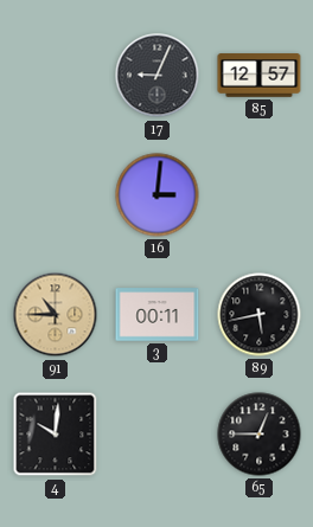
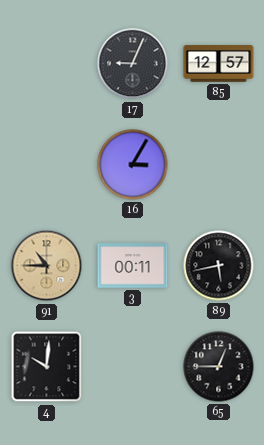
16: 3:01 -> 3:05
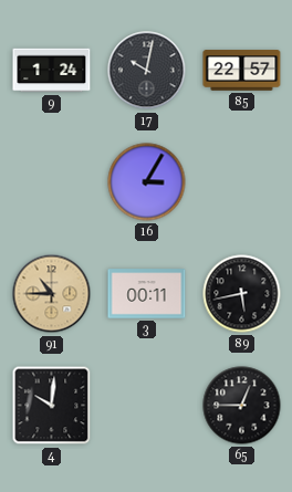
9: none -> 1:24
17: 9:04 -> 10:02
85: 12:57 -> 22:57
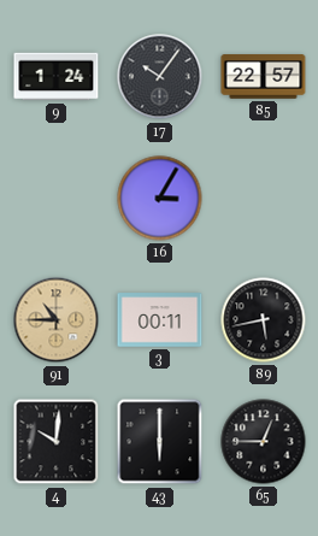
17: 10:02 -> 10:06
43: none -> 6:00
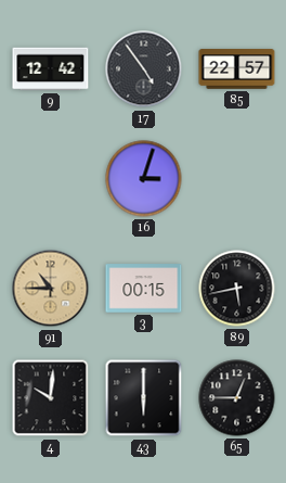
9: 1:24 -> 12:42
17: 10:06 -> 4:54
16: 3:05 -> 3:03
3: 00:11 -> 00:15
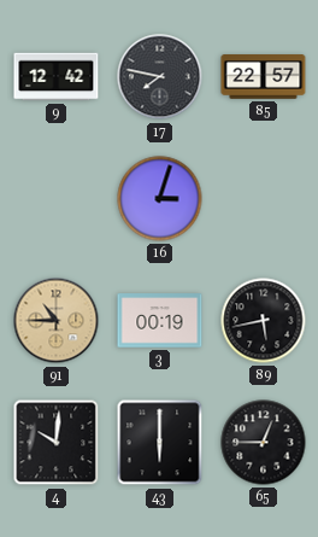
17: 4:54 -> 7:47
3: 00:15 -> 00:19
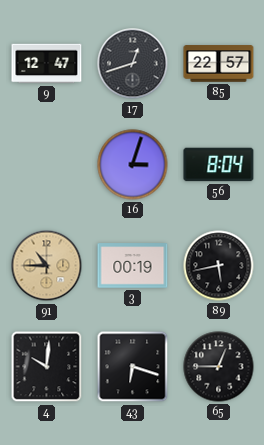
9: 12:42 -> 12:47
17: 7:47 -> 12:42
56: none -> 8:04
43: 6:00 -> 6:18
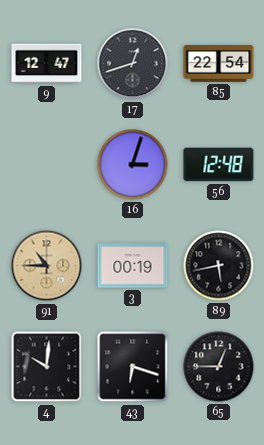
85: 22:57 -> 22:54
56: 8:04 -> 12:48
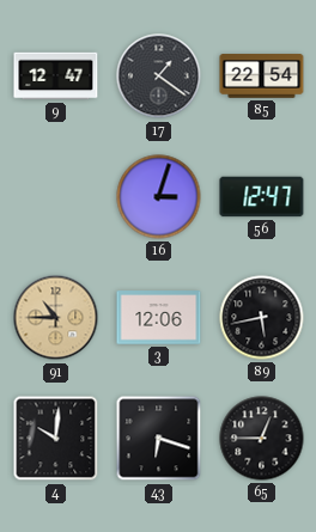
17: 12:42 -> 1:21
56: 12:48 -> 12:47
3: 00:19 -> 12:06
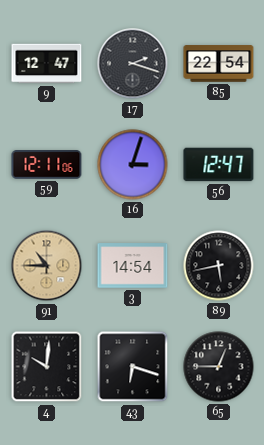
17: 1:21 -> 2:18
59: none -> 12:11
3: 12:06 -> 14:54
